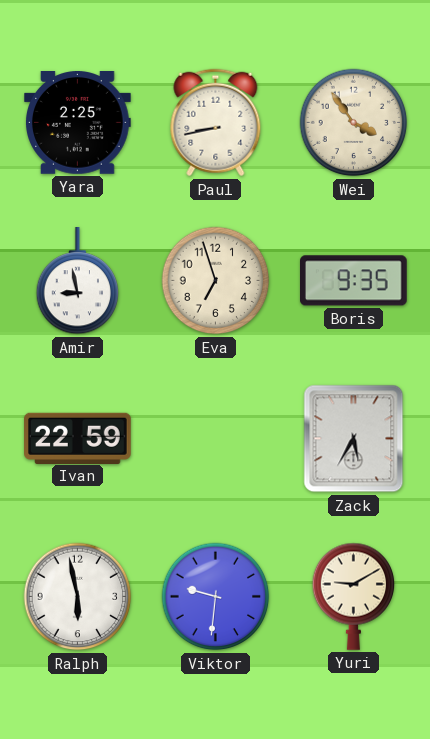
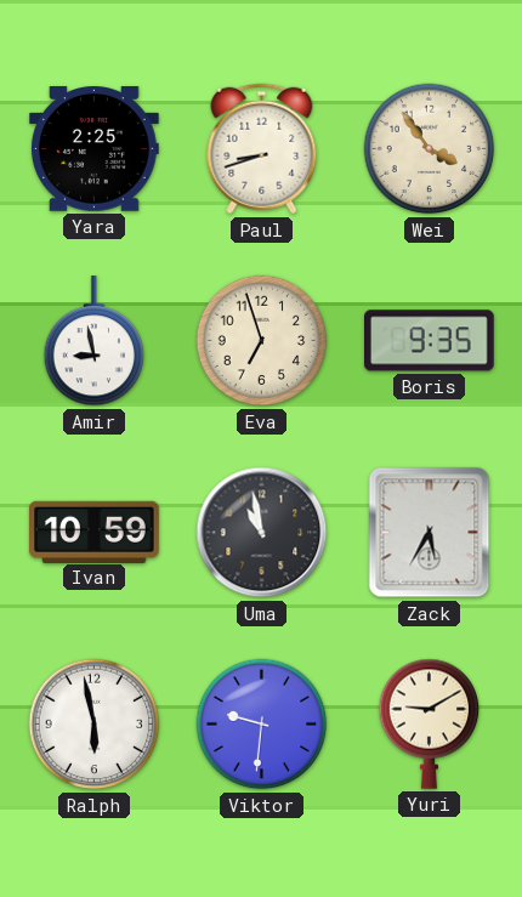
Paul: 8:43 -> 8:42
Ivan: 22:59 -> 10:59
Uma: none -> 10:58
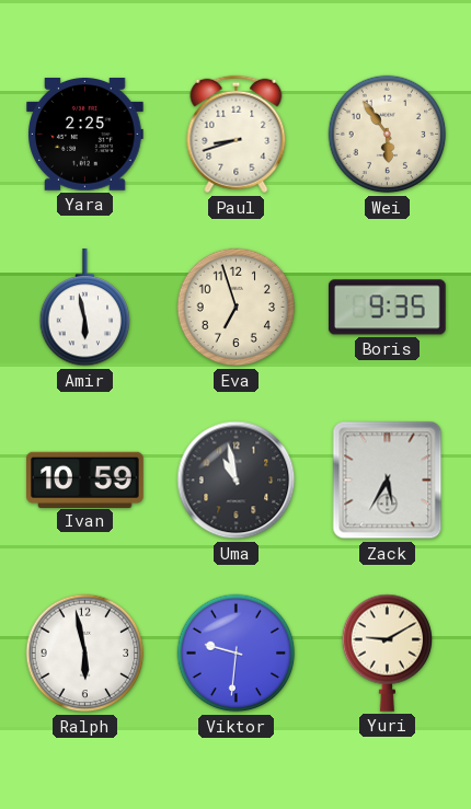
Wei: 3:54 -> 5:54
Amir: 8:58 -> 5:58
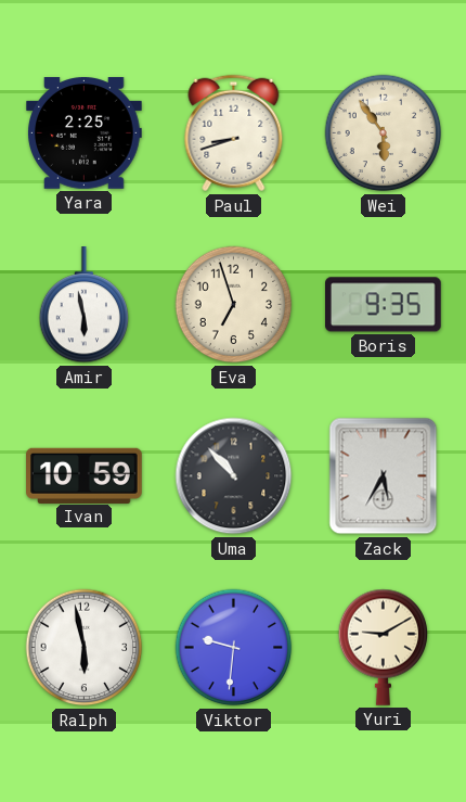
Uma: 10:58 -> 10:53
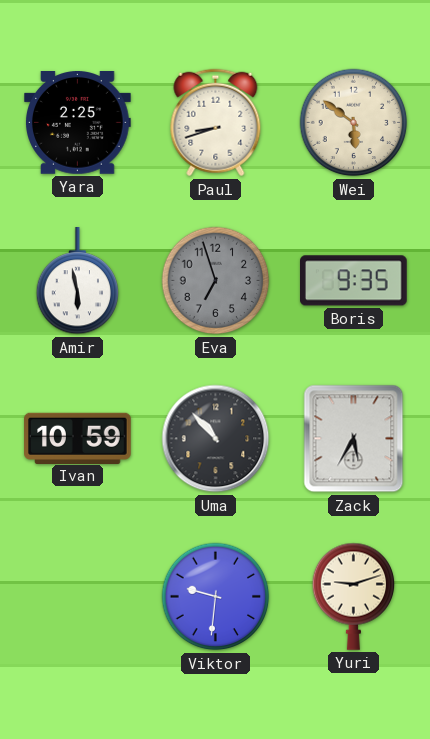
Wei: 5:54 -> 5:51
Eva dial: cream -> grey
Ralph: 5:58 -> none
Yuri: 9:10 -> 9:12
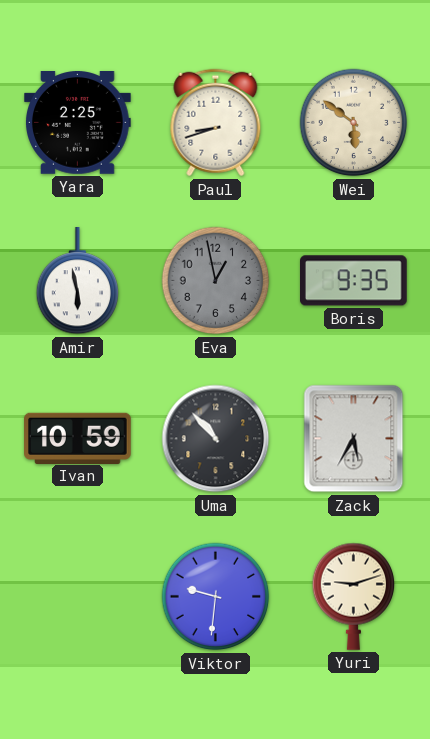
Eva: 6:57 -> 12:58
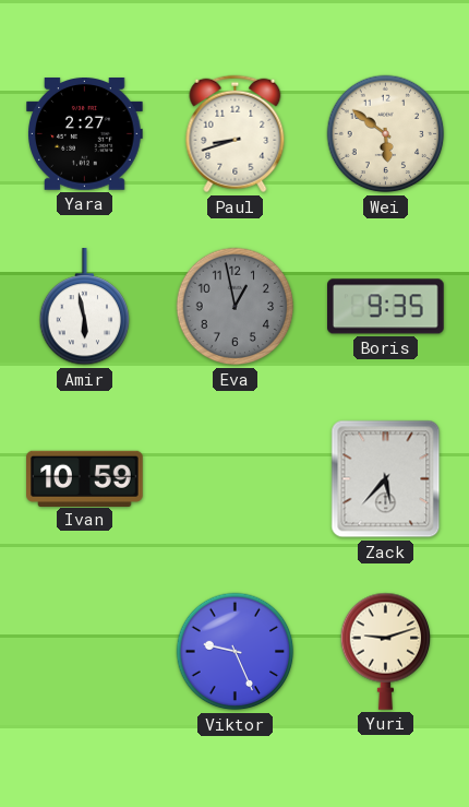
Yara: 2:25 -> 2:27
Uma: 10:53 -> none
Zack: 5:35 -> 5:37
Viktor: 9:31 -> 9:26
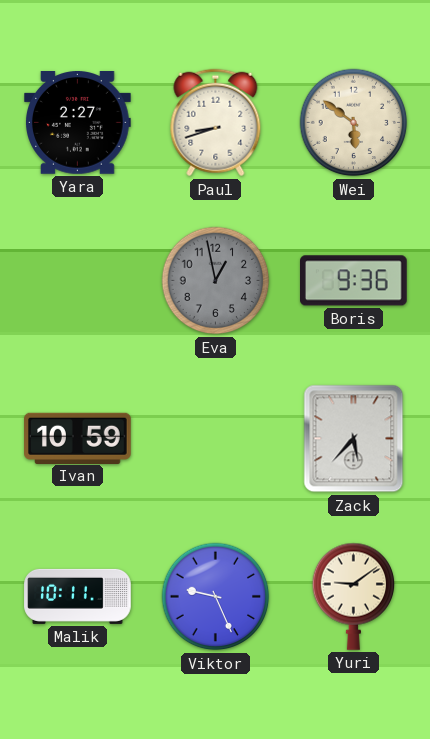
Amir: 5:58 -> none
Boris: 9:35 -> 9:36
Malik: none -> 10:11
Yuri: 9:12 -> 9:09
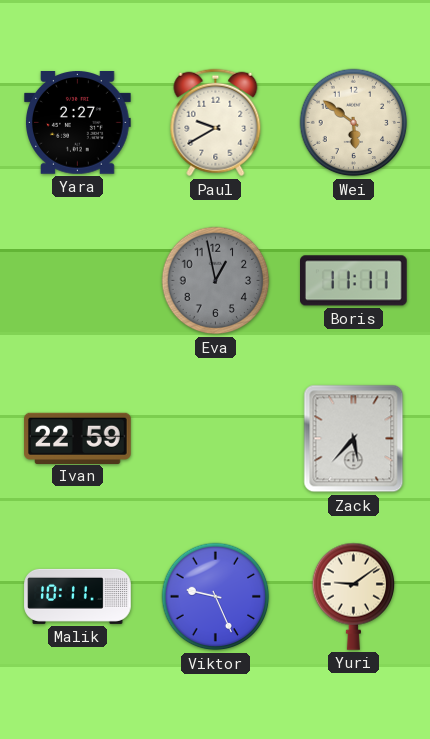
Paul: 8:42 -> 9:40
Boris: 9:36 -> 11:11
Ivan: 10:59 -> 22:59
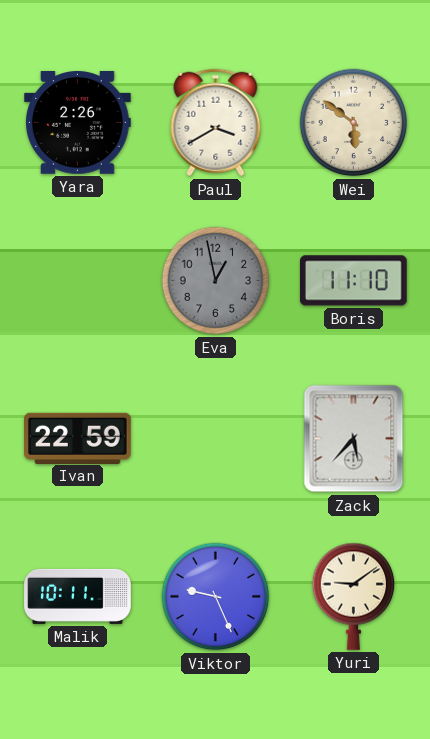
Yara: 2:27 -> 2:26
Paul: 9:40 -> 3:40
Boris: 11:11 -> 11:10
